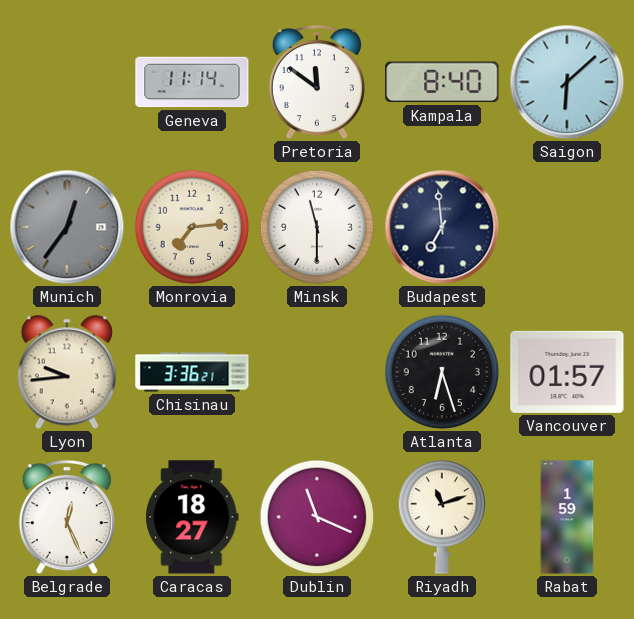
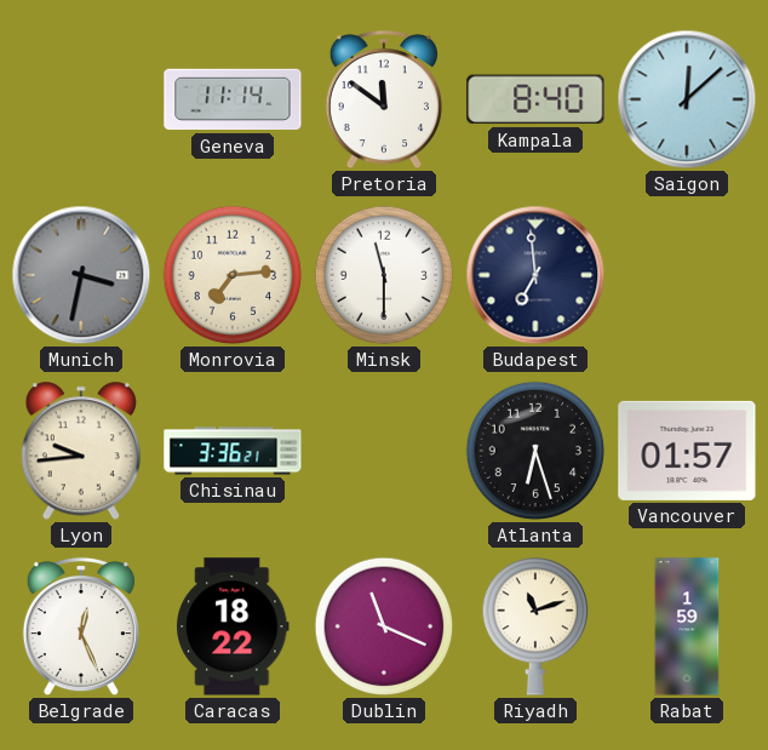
Saigon: 6:08 -> 12:08
Munich: 12:36 -> 3:32
Caracas: 18:27 -> 18:22
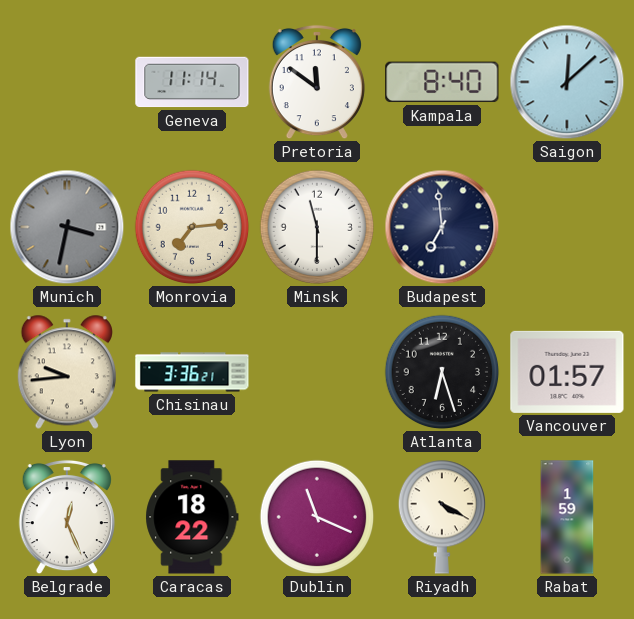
Riyadh: 11:12 -> 4:20
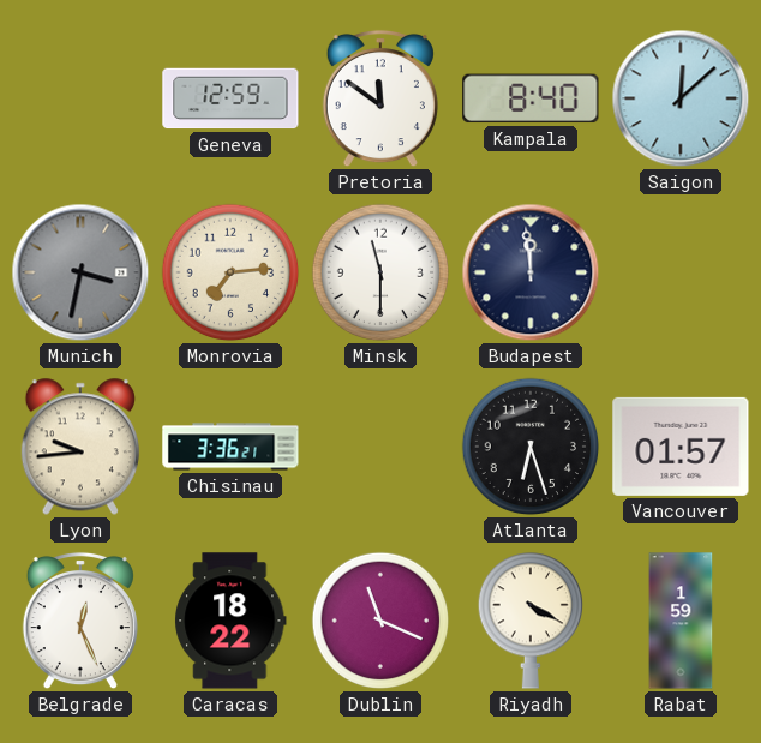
Geneva: 11:14 -> 12:59
Budapest: 6:59 -> 11:59
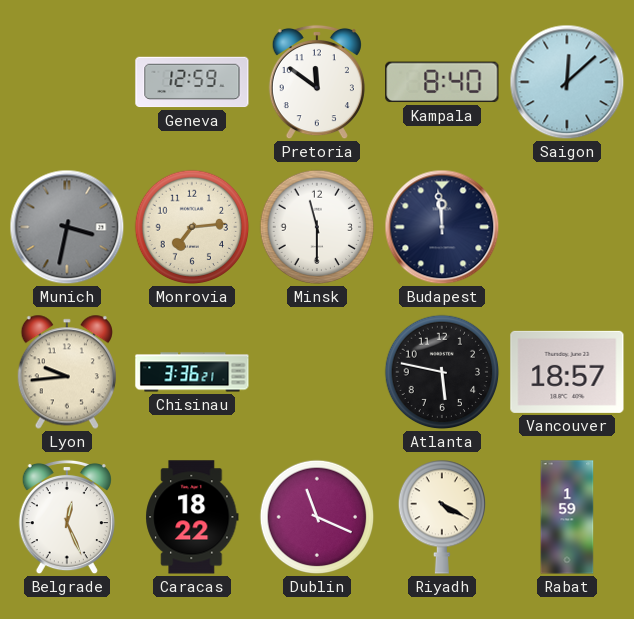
Atlanta: 6:27 -> 5:47
Vancouver: 01:57 -> 18:57
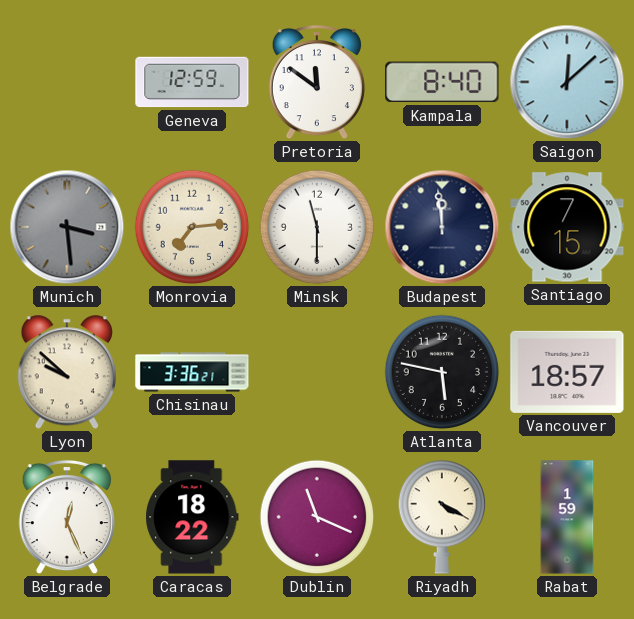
Munich: 3:32 -> 3:29
Santiago: none -> 7:15
Lyon: 9:44 -> 9:52
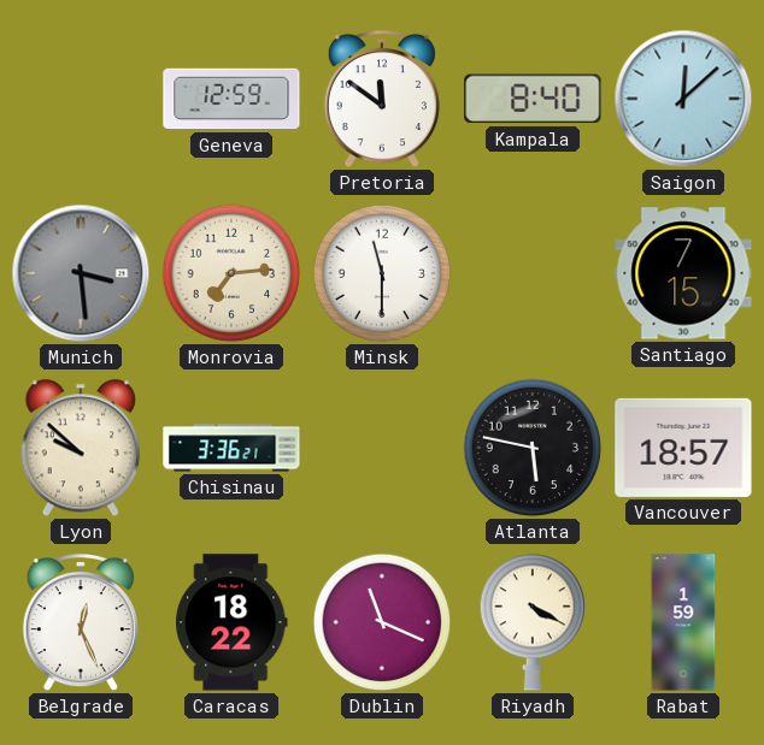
Budapest: 11:59 -> none
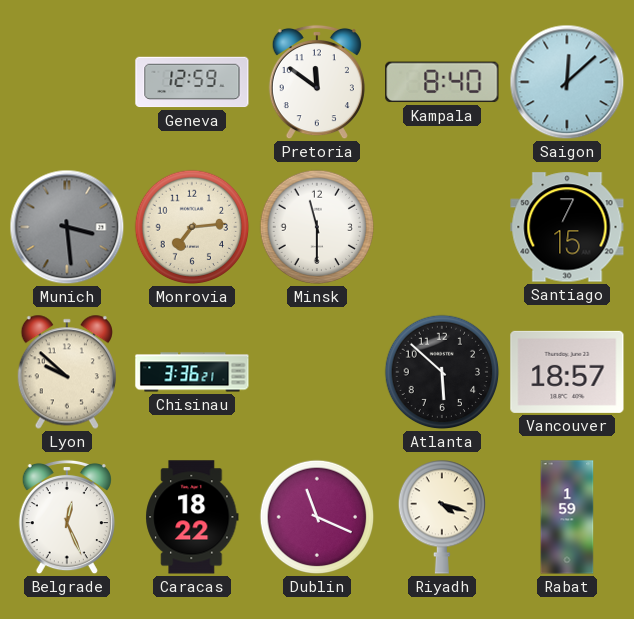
Atlanta: 5:47 -> 5:52
Riyadh: 4:20 -> 4:18
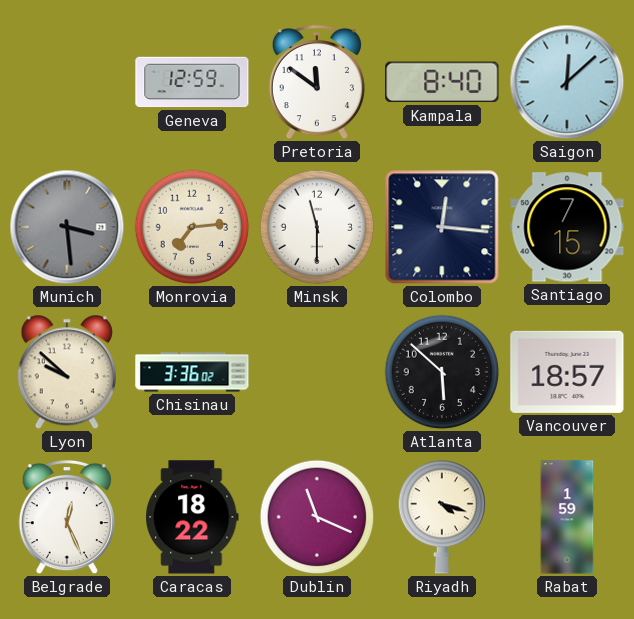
Colombo: none -> 12:16
Chisinau: 3:36:21 -> 3:36:02
